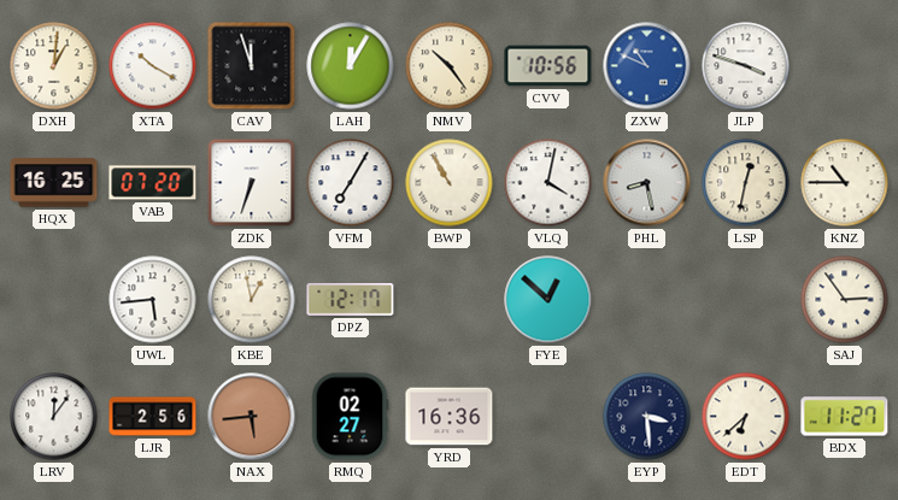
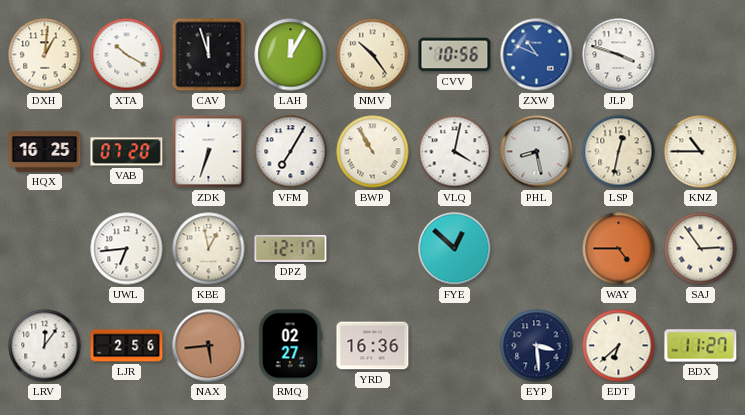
UWL: 5:44 -> 6:44
WAY: none -> 4:45
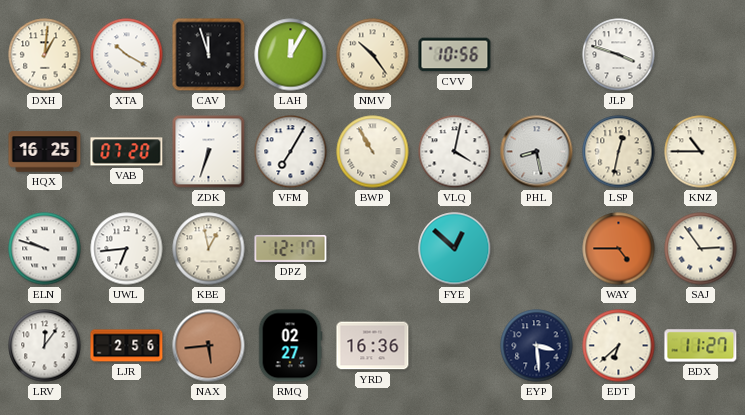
ZXW: 10:49 -> none
ELN: none -> 9:48
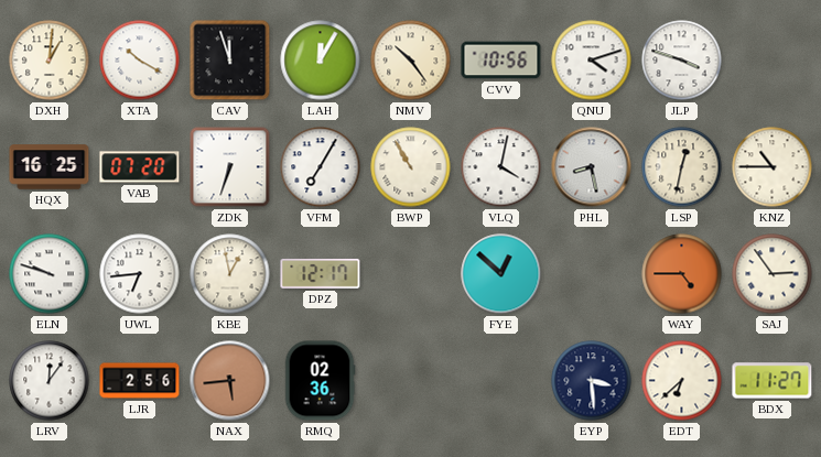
QNU: none -> 4:12
RMQ: 02:27 -> 02:36
YRD: 16:36 -> none
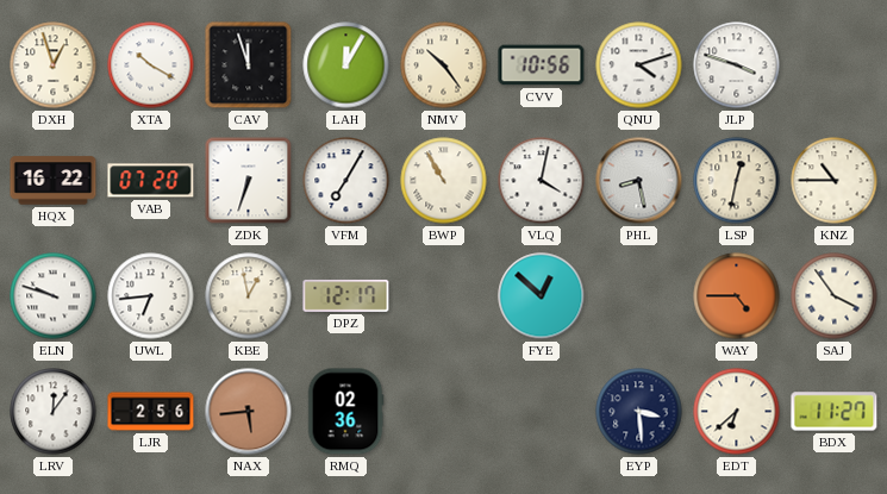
DXH: 1:01 -> 12:57
HQX: 16:25 -> 16:22
SAJ: 2:54 -> 3:54
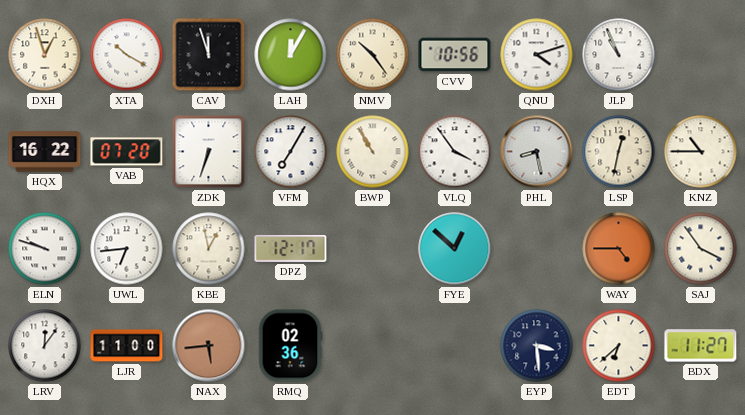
JLP: 3:48 -> 10:56
VLQ: 4:02 -> 3:54
LJR: 2:56 -> 11:00
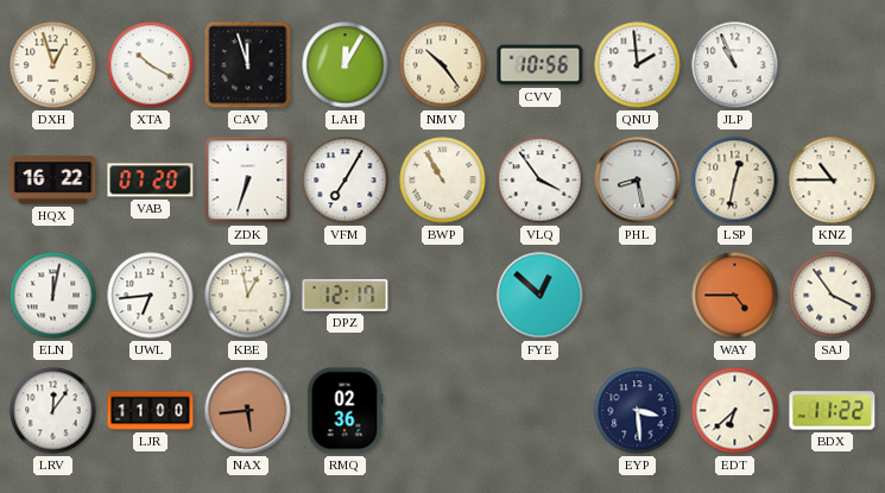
QNU: 4:12 -> 1:59
ELN: 9:48 -> 12:02
BDX: 11:27 -> 11:22
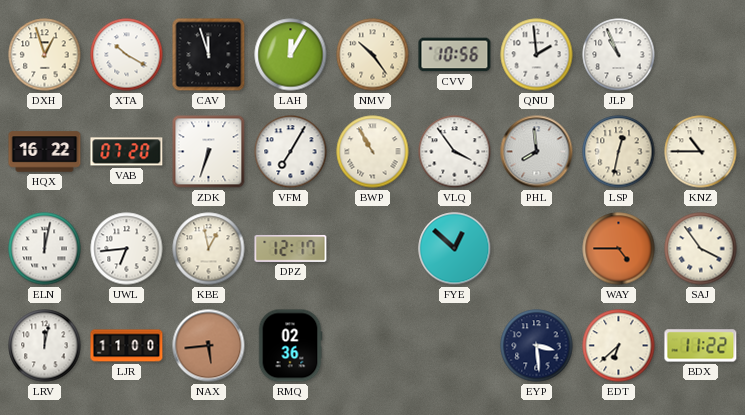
PHL: 8:28 -> 7:59
LRV: 12:06 -> 12:02
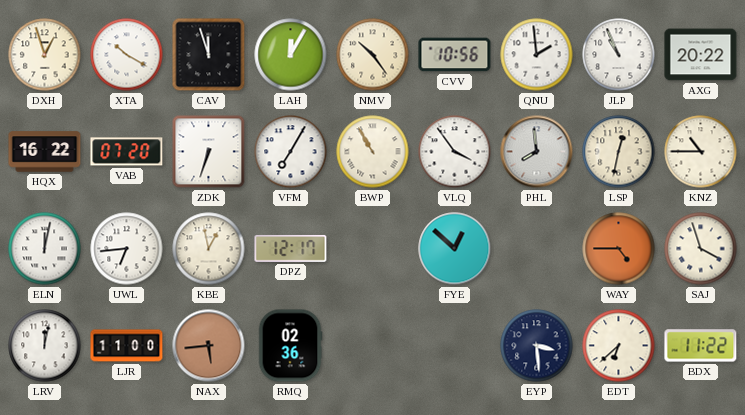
AXG: none -> 20:22
SAJ: 3:54 -> 3:57
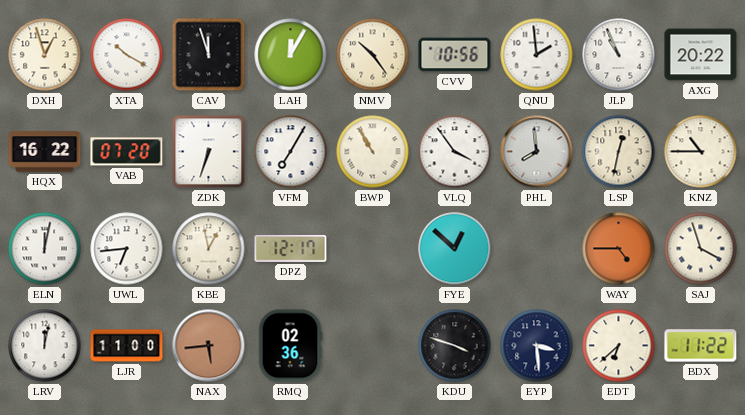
KDU: none -> 3:48
